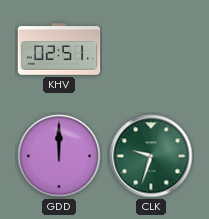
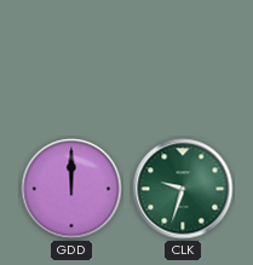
KHV: 02:51 -> none
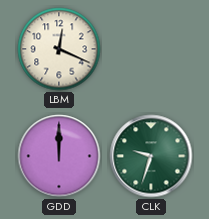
LBM: none -> 12:19
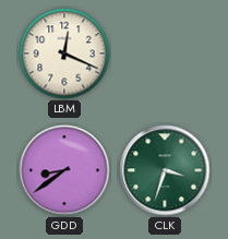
GDD: 12:00 -> 8:39
CLK: 9:33 -> 3:33
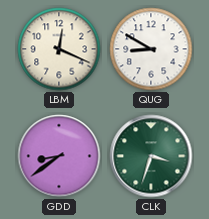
QUG: none -> 8:50
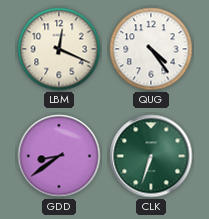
QUG: 8:50 -> 4:24
CLK: 3:33 -> 6:33
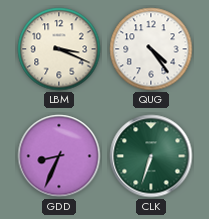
LBM: 12:19 -> 3:19
GDD: 8:39 -> 8:34
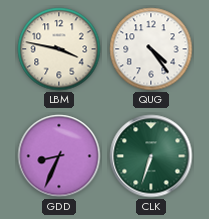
LBM: 3:19 -> 3:47
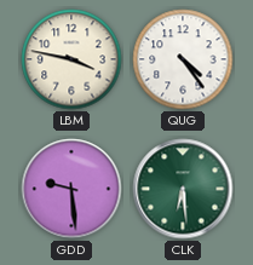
GDD: 8:34 -> 9:29
CLK: 6:33 -> 6:29
